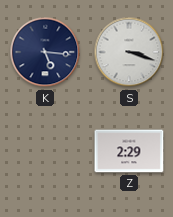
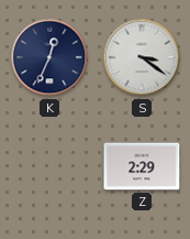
K: 5:16 -> 12:34
S: 3:18 -> 3:21
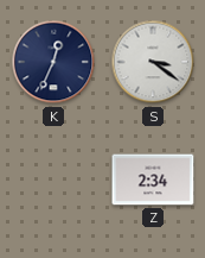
Z: 2:29 -> 2:34
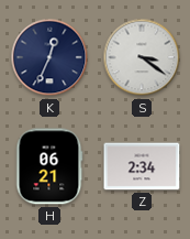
H: none -> 06:21
